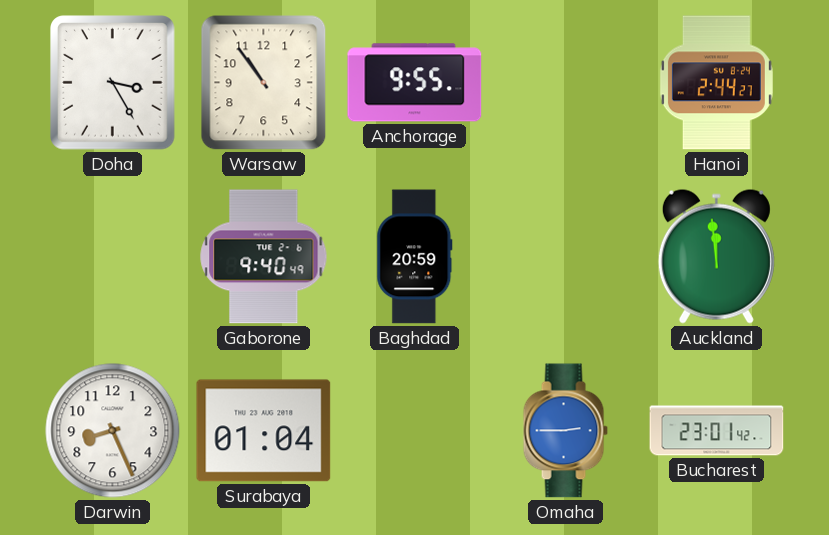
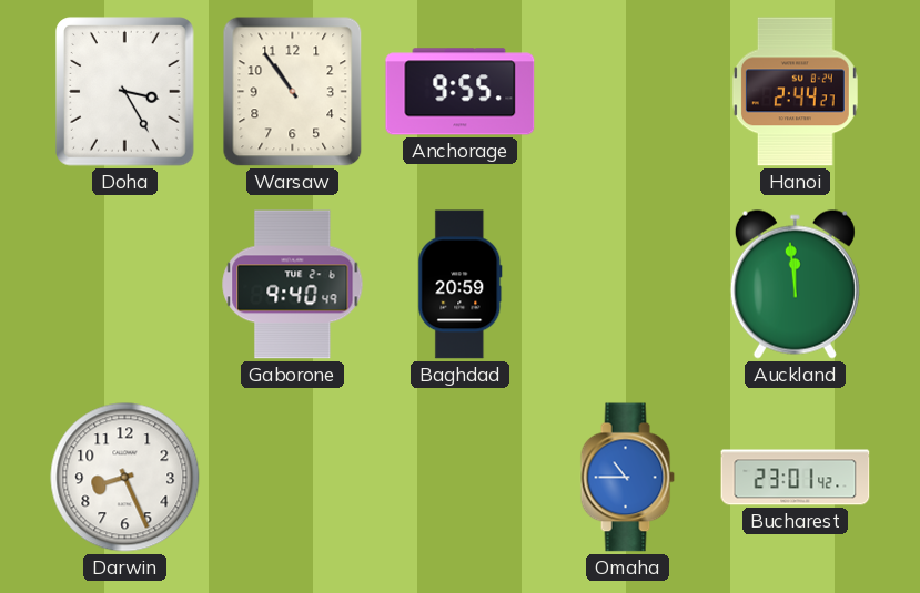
Surabaya: 01:04 -> none
Omaha: 2:45 -> 10:45
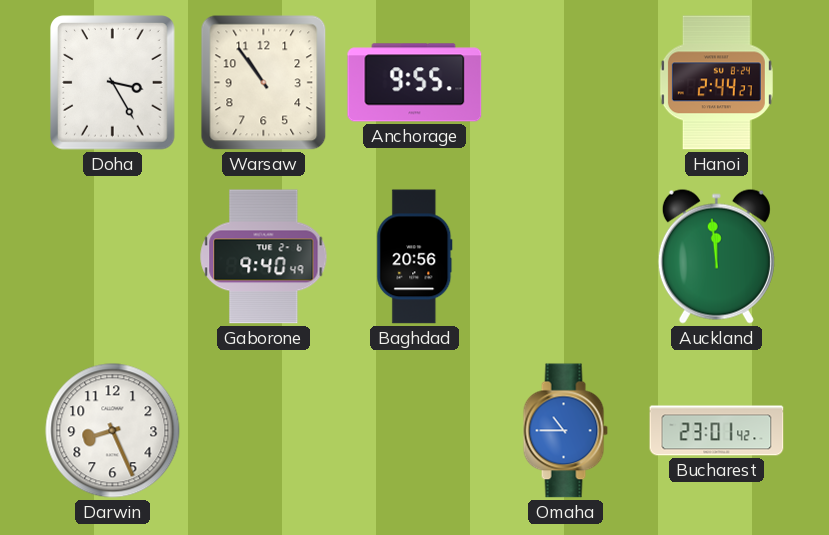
Baghdad: 20:59 -> 20:56
